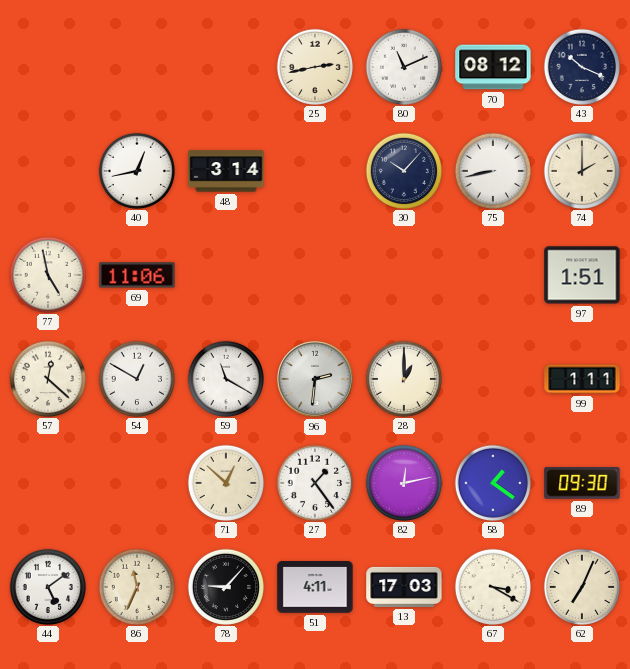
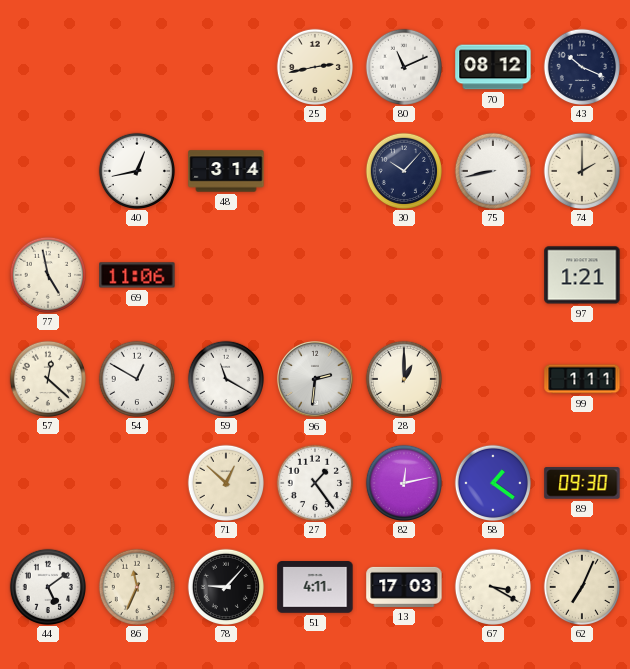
97: 1:51 -> 1:21
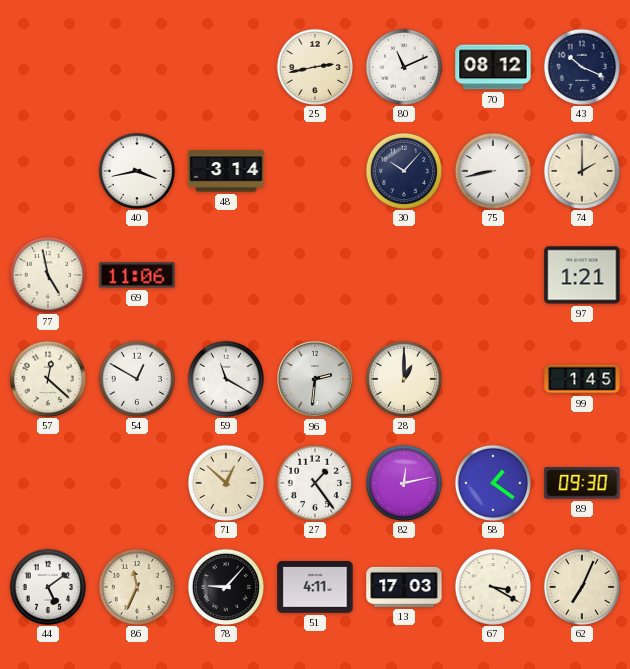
40: 12:43 -> 3:43
99: 1:11 -> 1:45
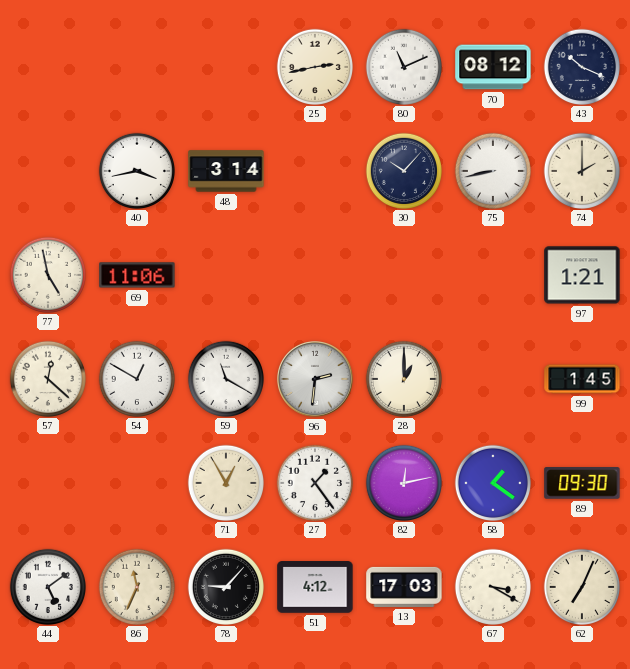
71: 12:52 -> 12:55
51: 4:11 -> 4:12
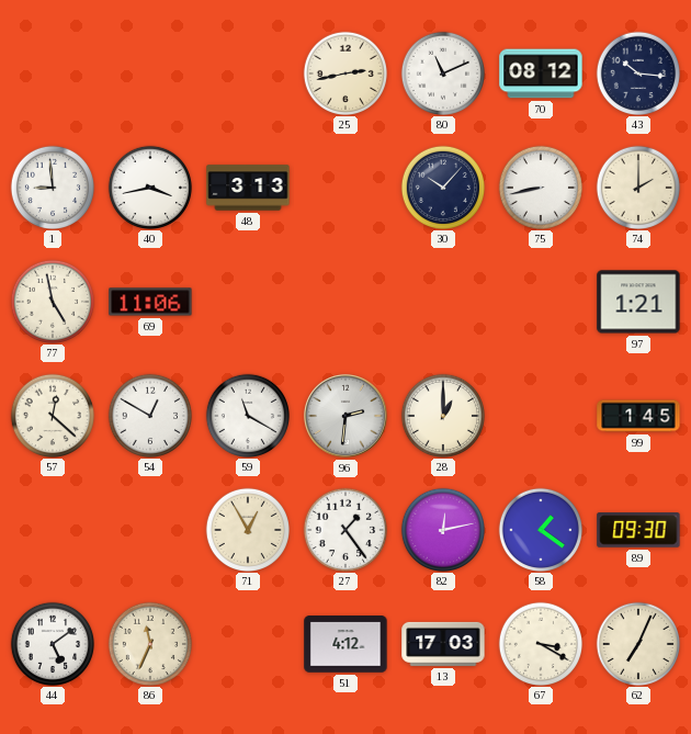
43: 10:19 -> 10:16
1: none -> 8:59
48: 3:14 -> 3:13
78: 9:07 -> none
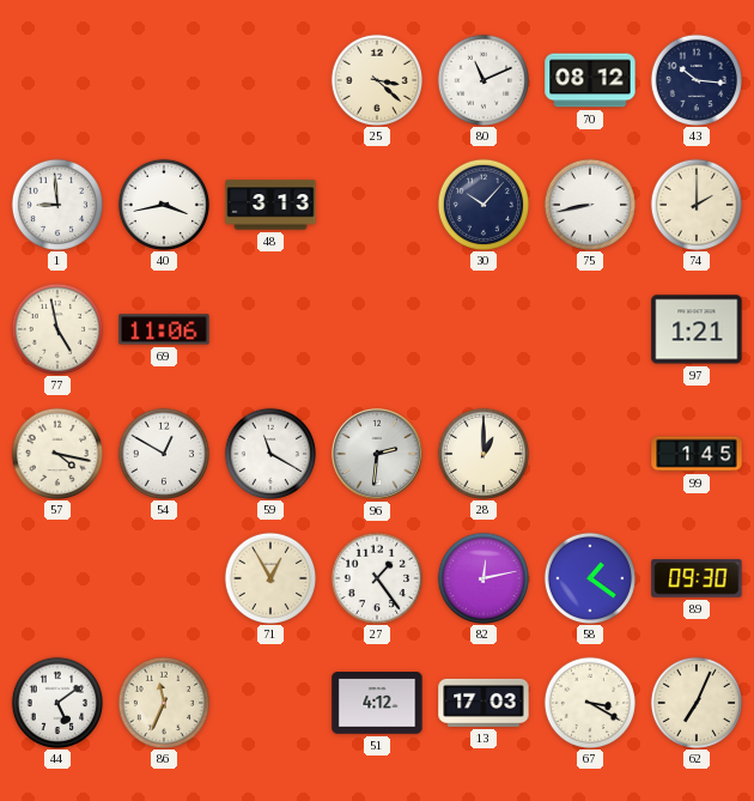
25: 2:43 -> 3:22
57: 12:22 -> 4:17
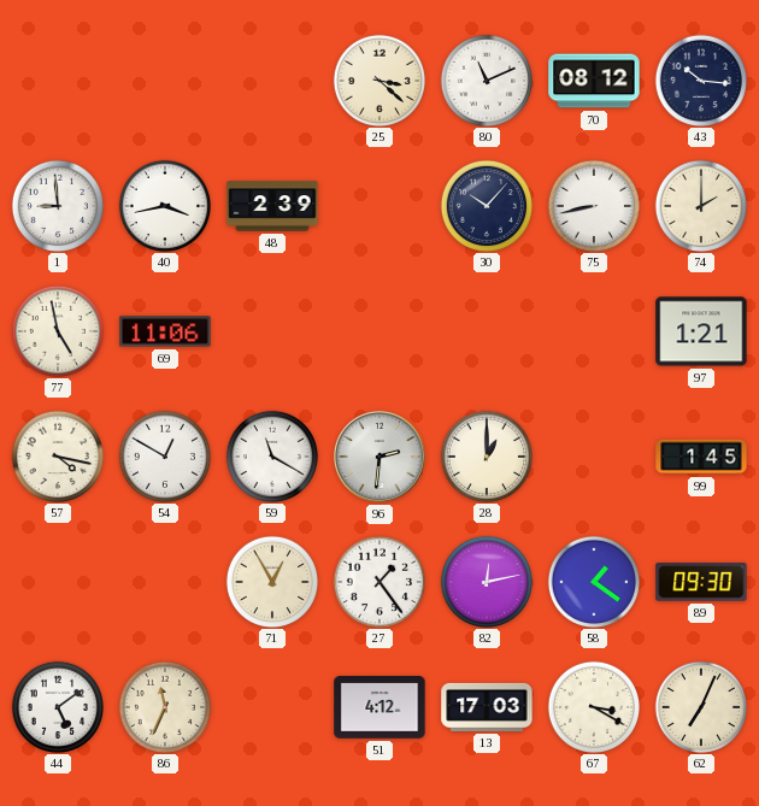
48: 3:13 -> 2:39
